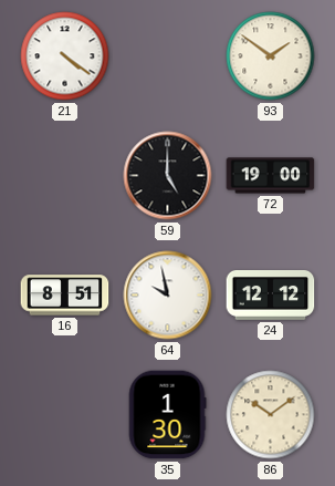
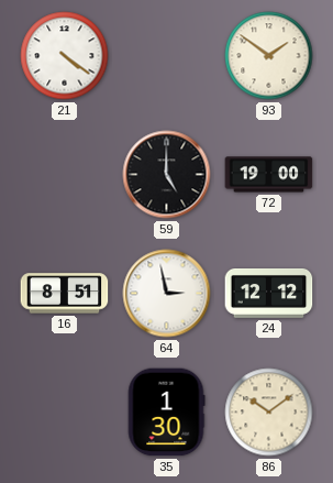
64: 9:58 -> 2:58
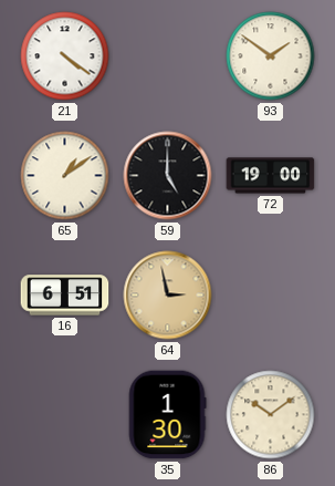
65: none -> 1:09
16: 8:51 -> 6:51
64 dial: white -> champagne
24: 12:12 -> none
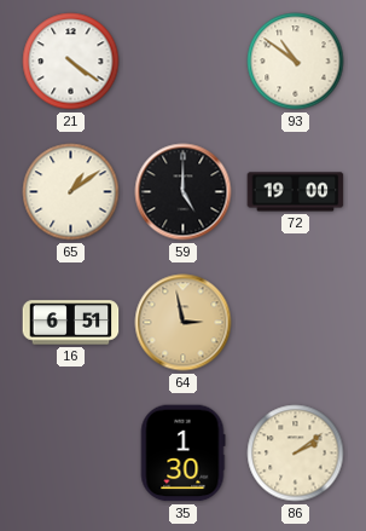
93: 1:51 -> 10:51
86: 10:09 -> 2:09
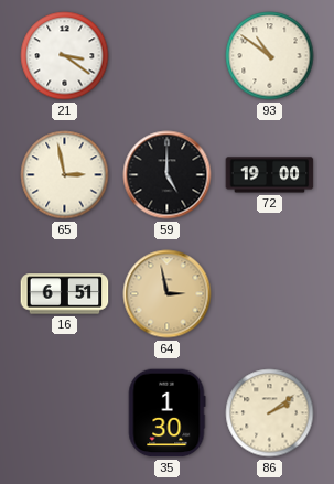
21: 4:21 -> 3:21
65: 1:09 -> 2:58
